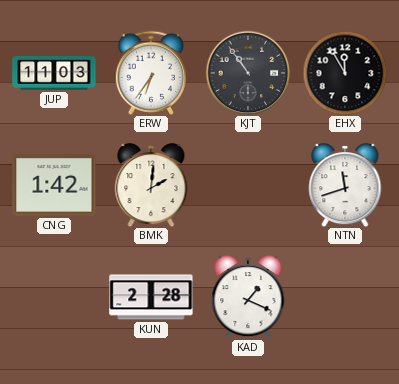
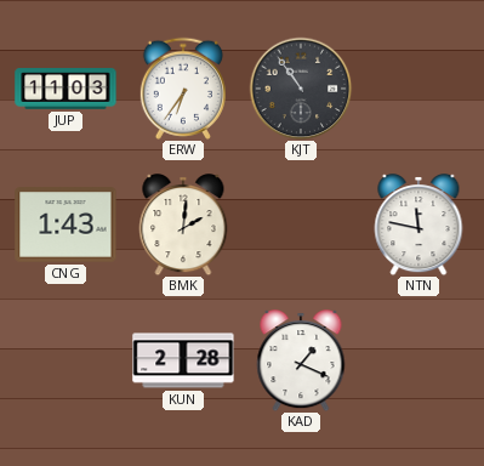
EHX: 11:55 -> none
CNG: 1:42 -> 1:43
NTN: 11:42 -> 11:47
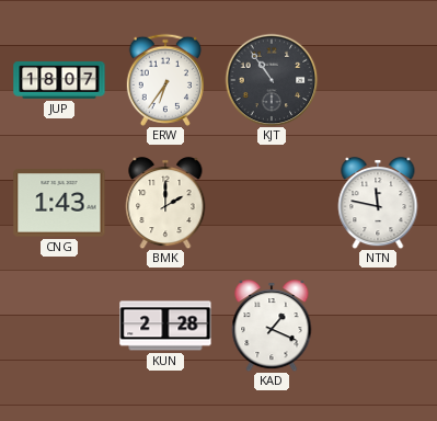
JUP: 11:03 -> 18:07
BMK: 2:01 -> 2:00
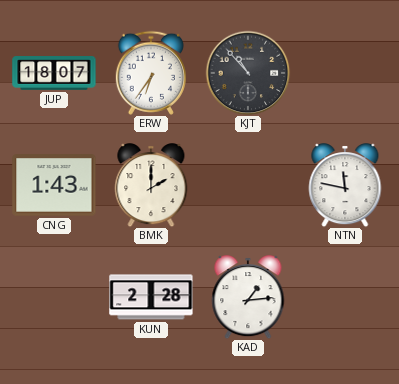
KJT: 10:54 -> 10:53
KAD: 1:19 -> 1:14
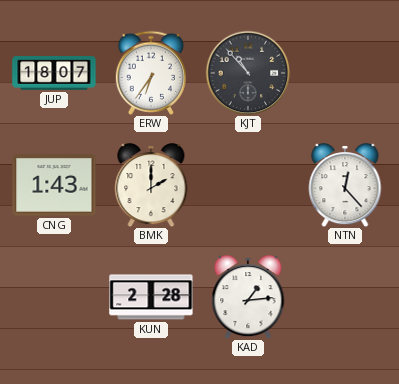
NTN: 11:47 -> 12:23
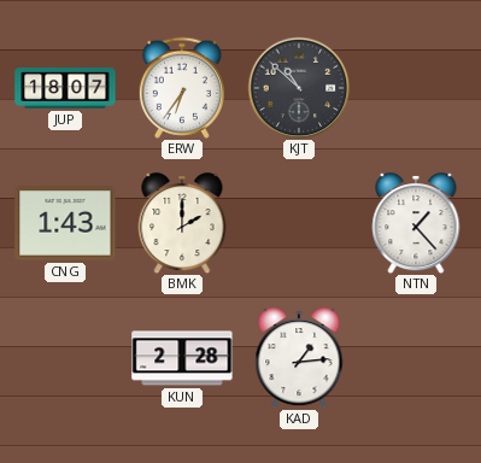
KJT: 10:53 -> 10:52
NTN: 12:23 -> 1:23
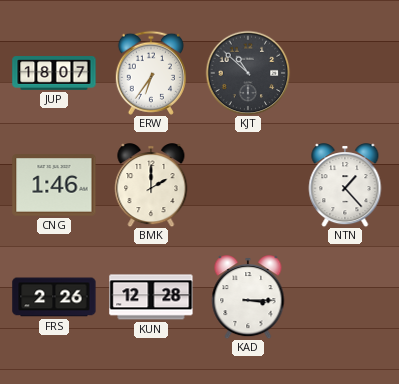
CNG: 1:43 -> 1:46
FRS: none -> 2:26
KUN: 2:28 -> 12:28
KAD: 1:14 -> 3:15
